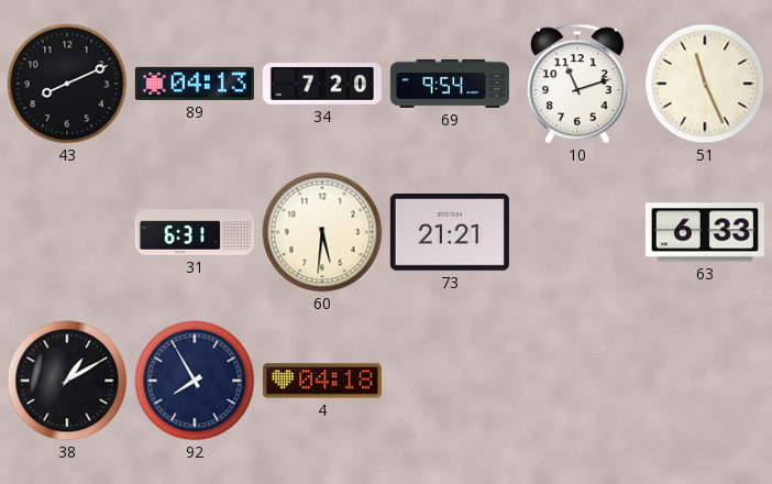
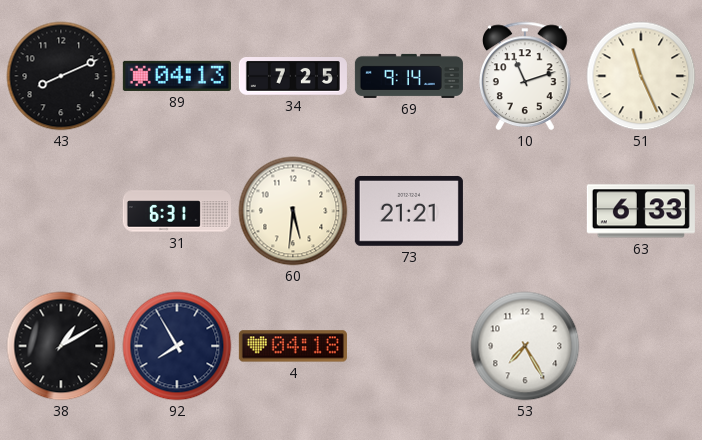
34: 7:20 -> 7:25
69: 9:54 -> 9:14
53: none -> 7:25
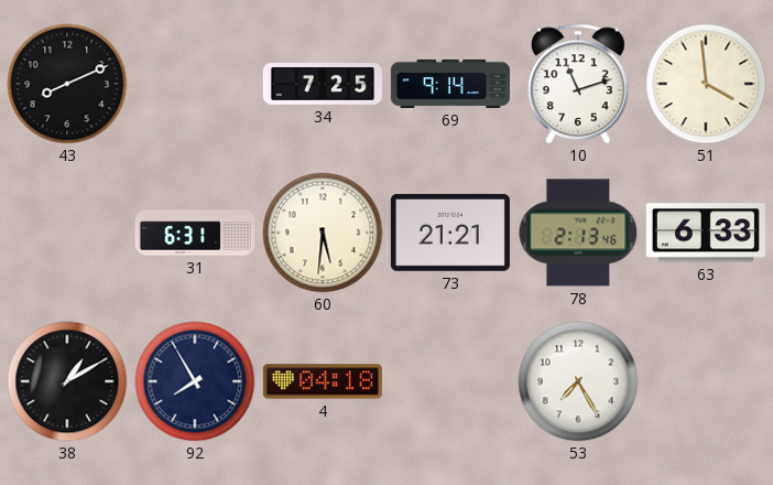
89: 04:13 -> none
51: 11:26 -> 3:59
78: none -> 2:13
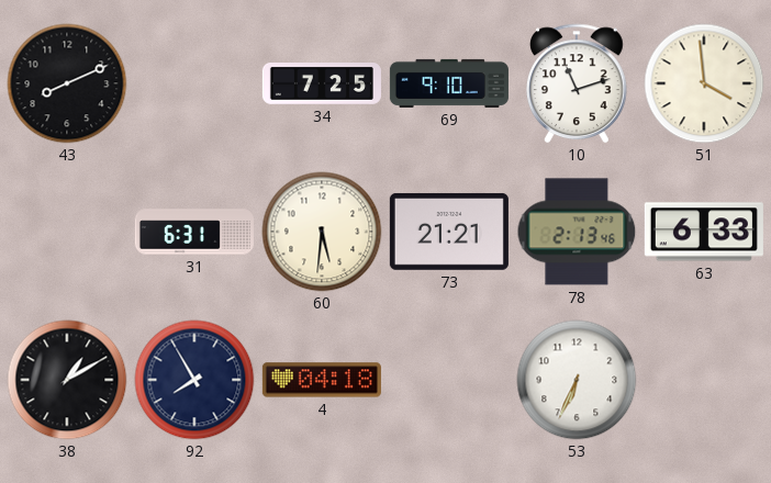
69: 9:14 -> 9:10
53: 7:25 -> 6:34
